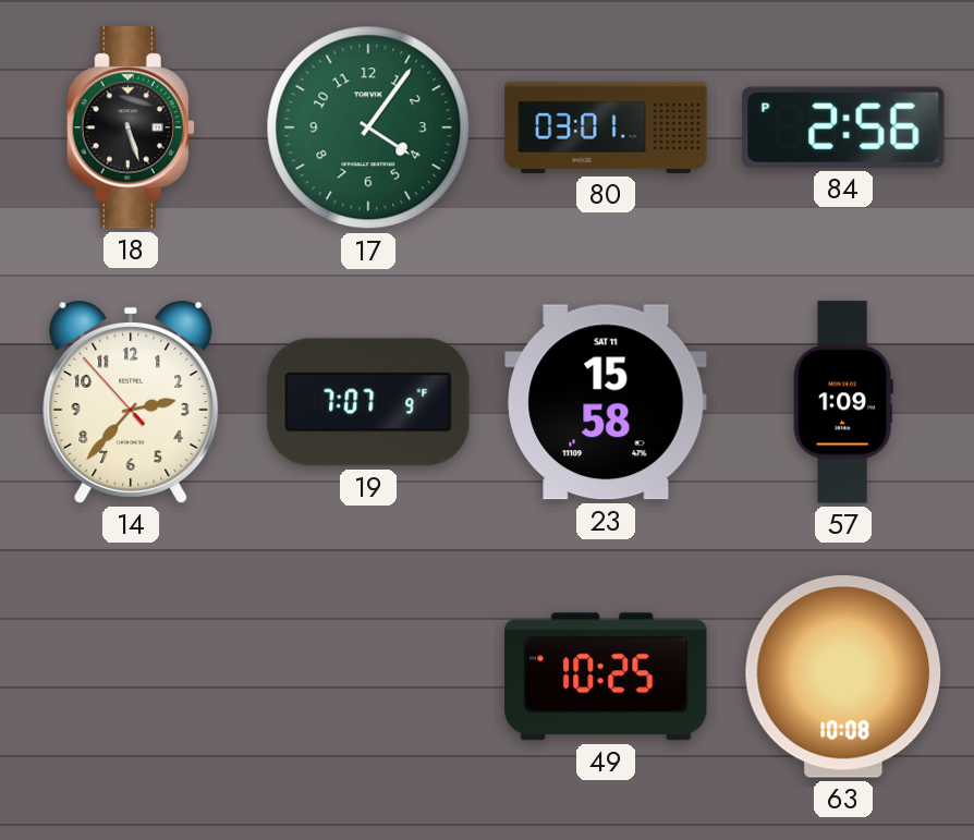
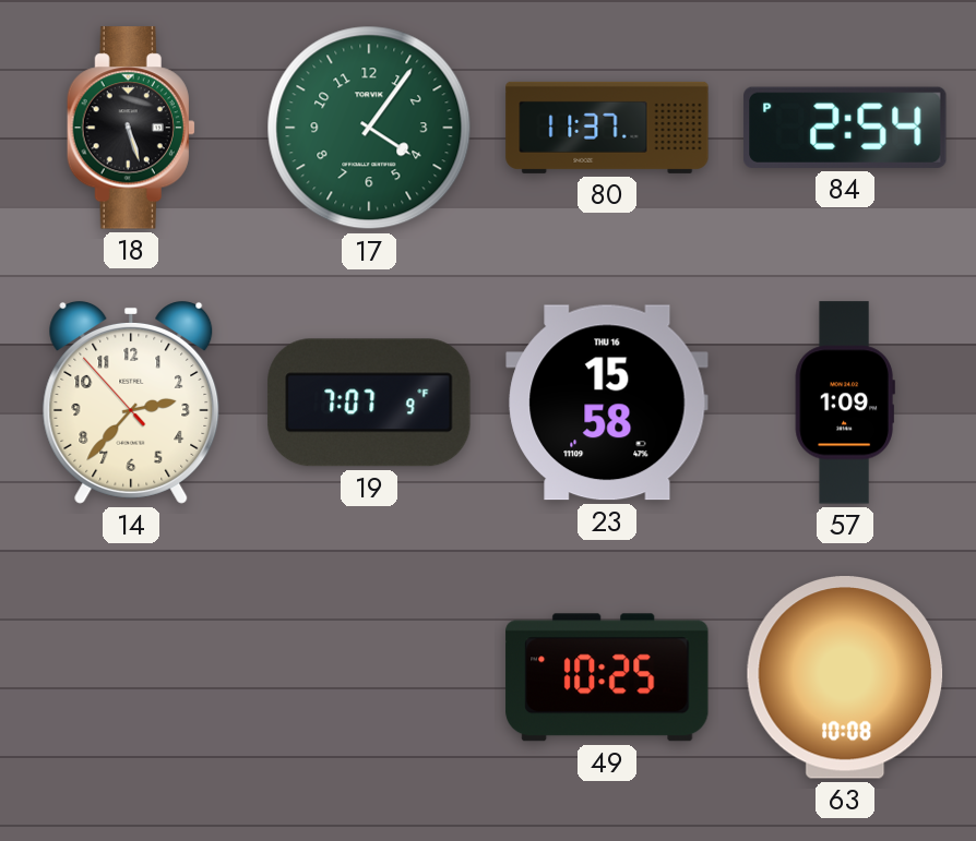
80: 03:01 -> 11:37
84: 2:56 -> 2:54
23 date: SAT 11 -> THU 16
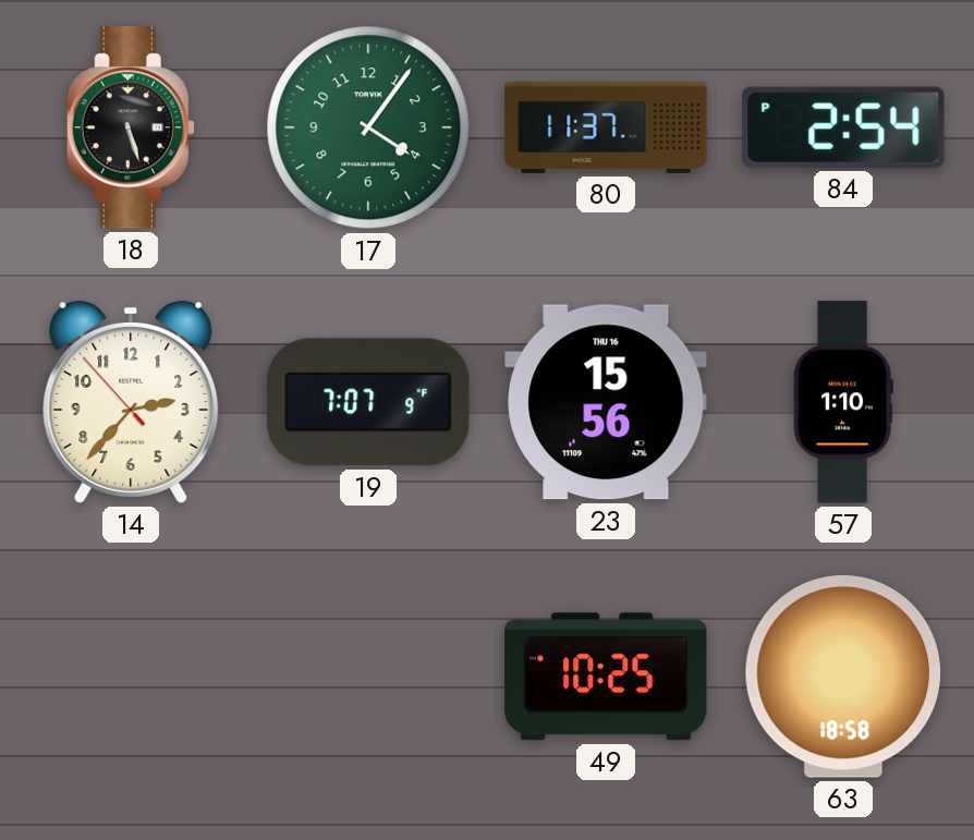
23: 15:58 -> 15:56
57: 1:09 -> 1:10
63: 10:08 -> 18:58
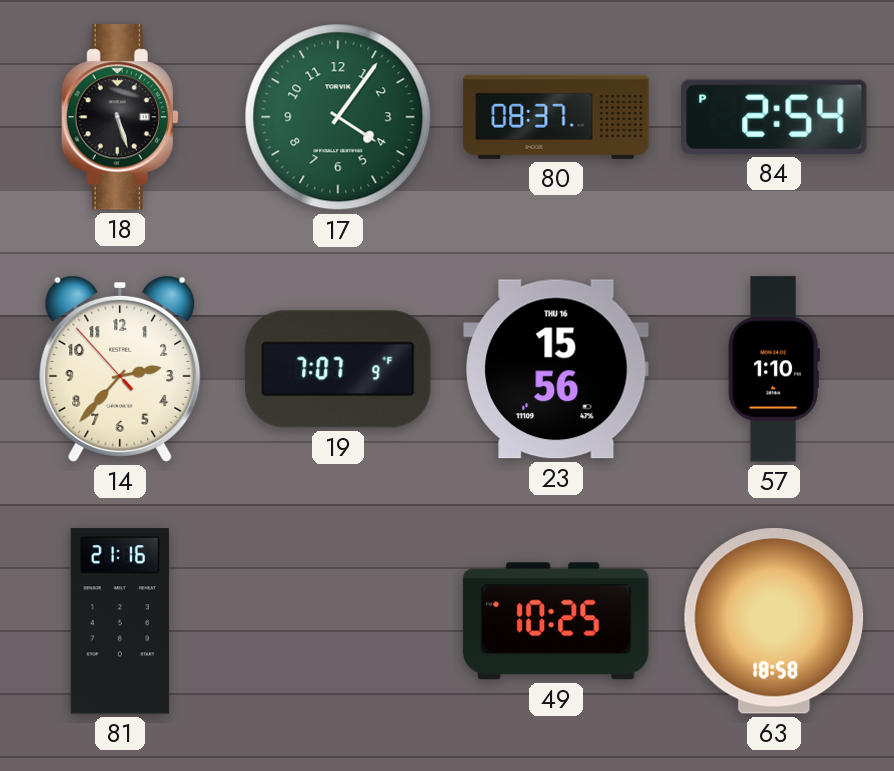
80: 11:37 -> 08:37
81: none -> 21:16
